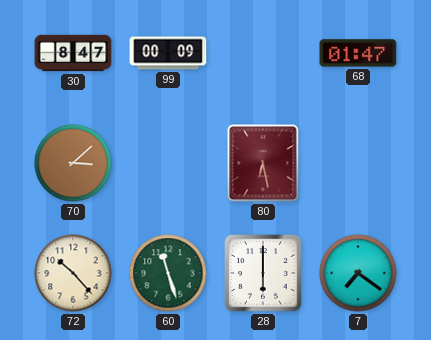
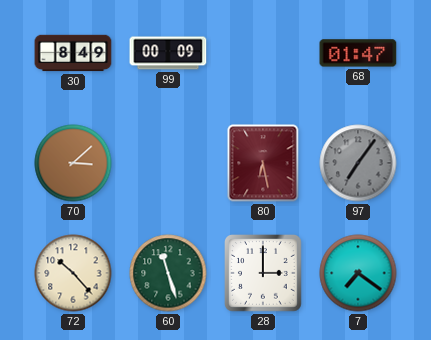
30: 8:47 -> 8:49
97: none -> 7:06
28: 6:00 -> 3:00
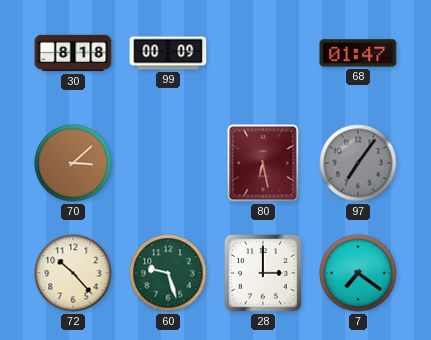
30: 8:49 -> 8:18
60: 11:27 -> 9:27
